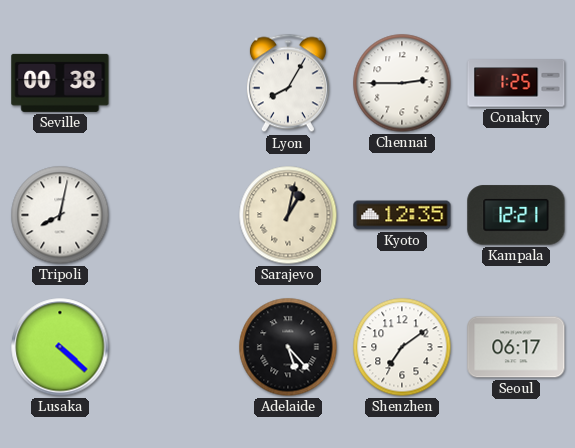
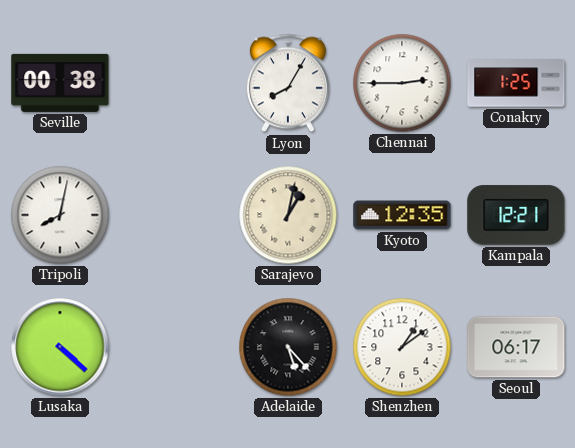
Shenzhen: 7:09 -> 1:09
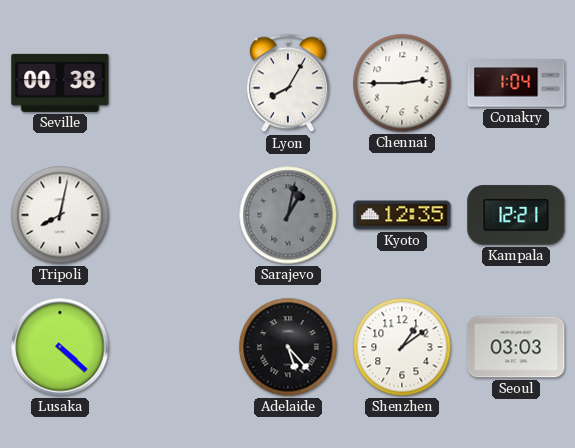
Conakry: 1:25 -> 1:04
Sarajevo dial: cream -> grey
Seoul: 06:17 -> 03:03
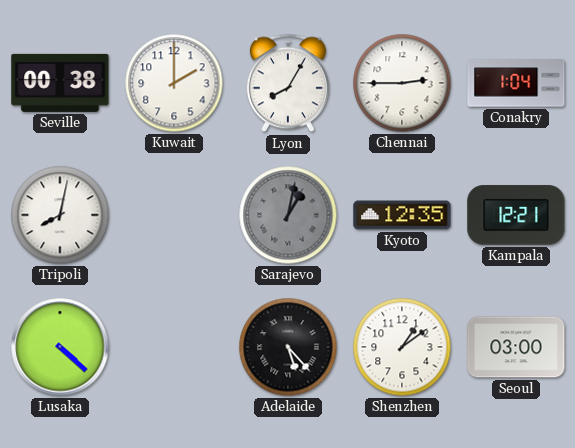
Kuwait: none -> 2:00
Seoul: 03:03 -> 03:00
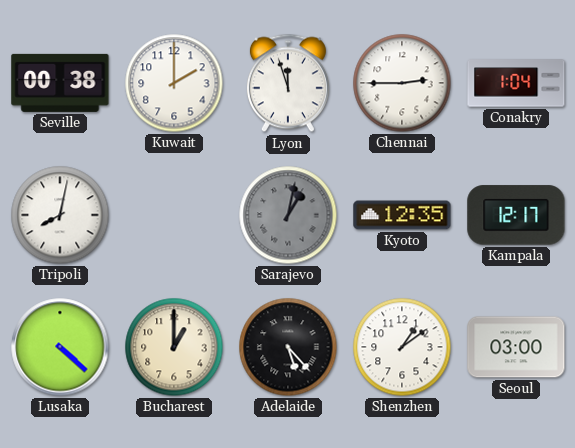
Lyon: 8:05 -> 11:57
Kampala: 12:21 -> 12:17
Bucharest: none -> 1:00
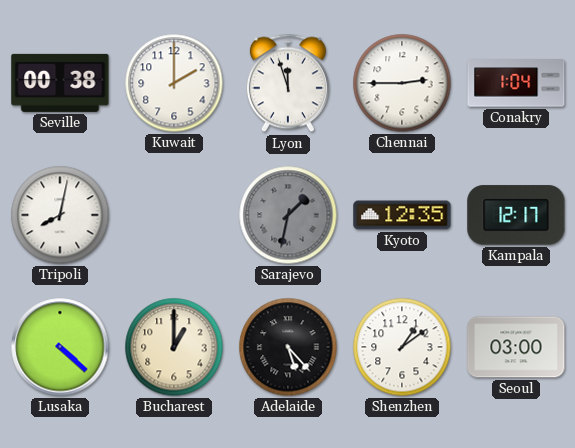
Sarajevo: 1:02 -> 1:32
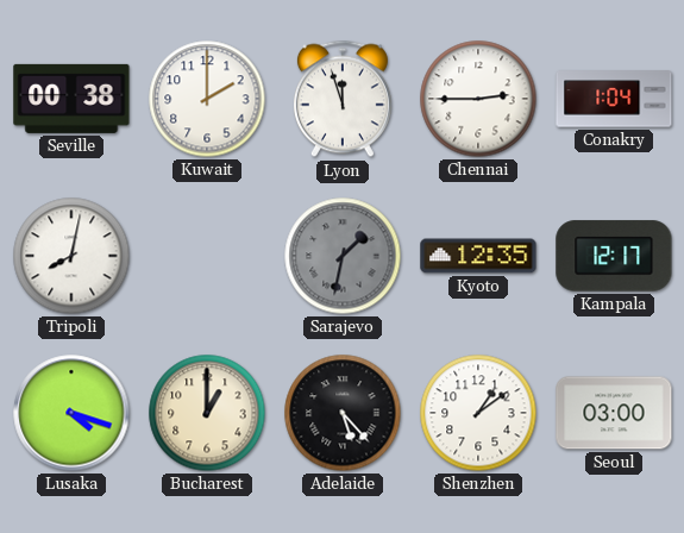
Lusaka: 4:22 -> 4:18
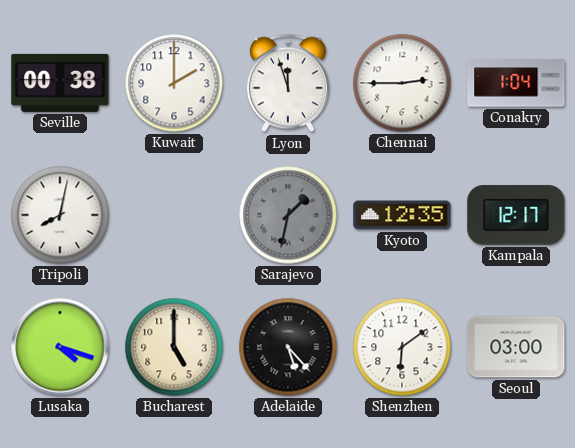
Bucharest: 1:00 -> 5:00
Shenzhen: 1:09 -> 6:09
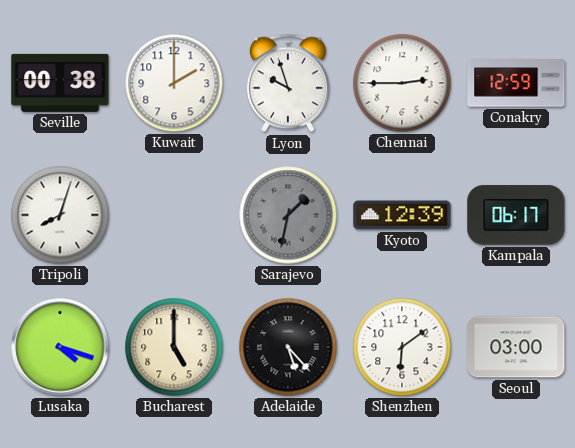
Lyon: 11:57 -> 9:57
Conakry: 1:04 -> 12:59
Tripoli: 8:02 -> 8:03
Kyoto: 12:35 -> 12:39
Kampala: 12:17 -> 06:17
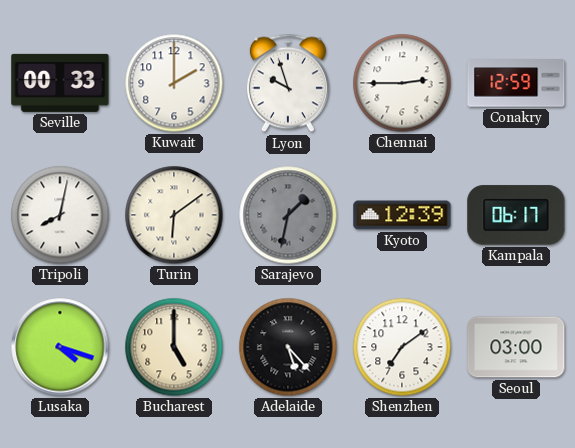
Seville: 00:38 -> 00:33
Tripoli: 8:03 -> 8:02
Turin: none -> 6:09
Shenzhen: 6:09 -> 7:09
